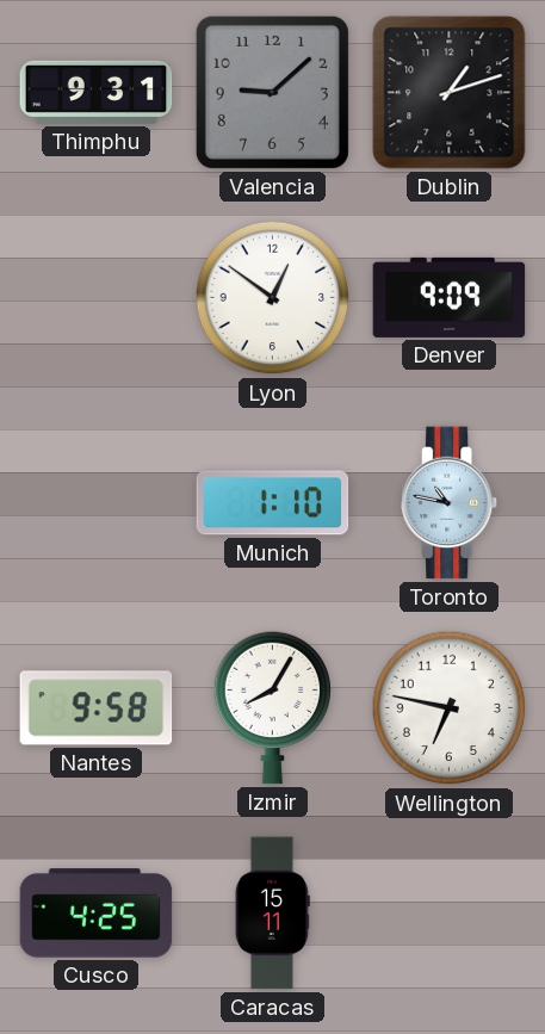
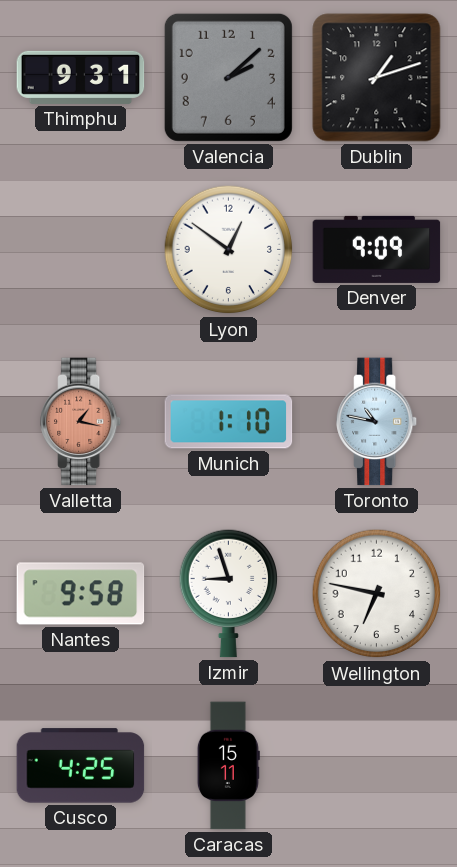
Valencia: 9:08 -> 2:08
Valletta: none -> 1:17
Izmir: 8:05 -> 8:57
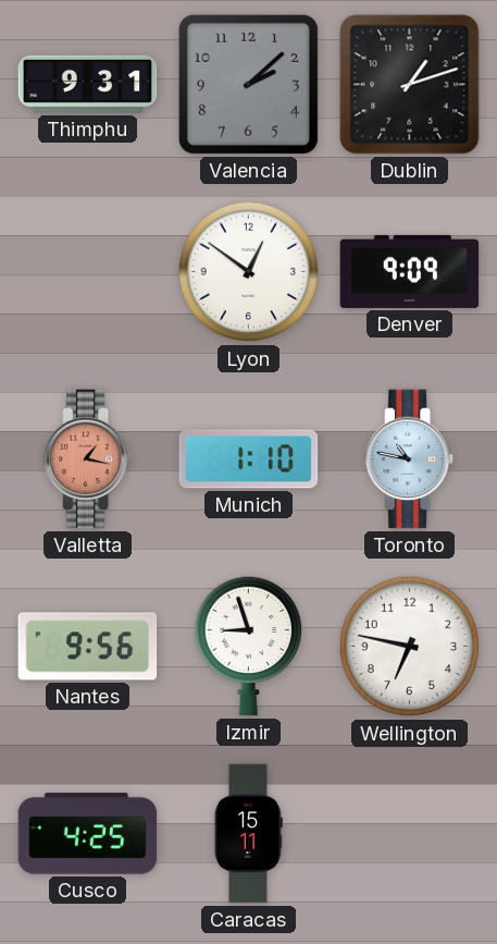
Nantes: 9:58 -> 9:56
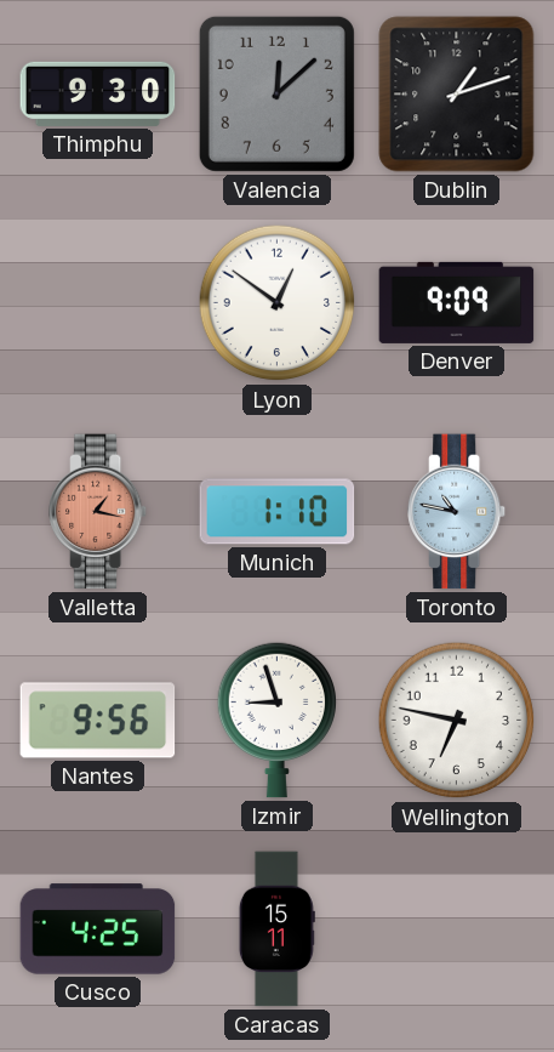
Thimphu: 9:31 -> 9:30
Valencia: 2:08 -> 12:08
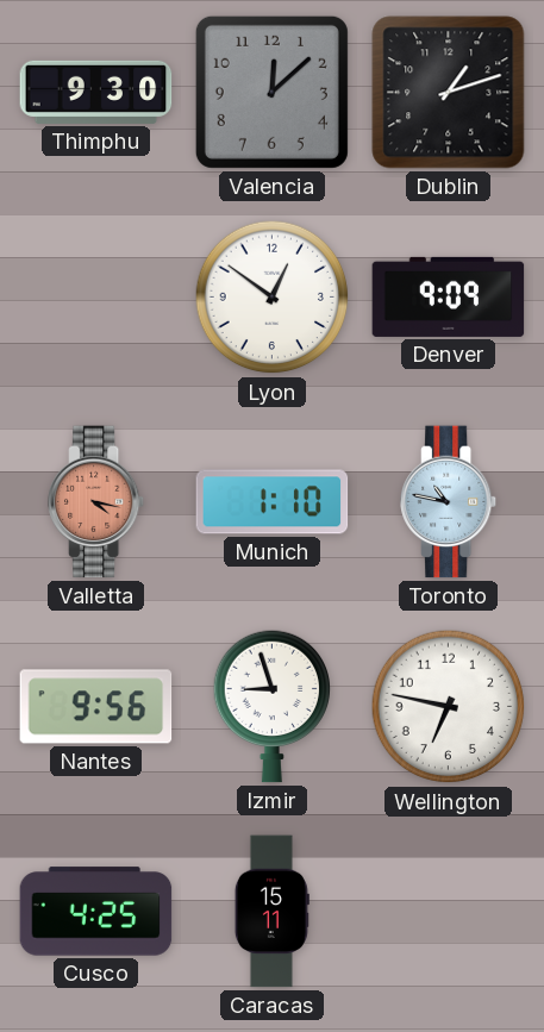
Valletta: 1:17 -> 4:17
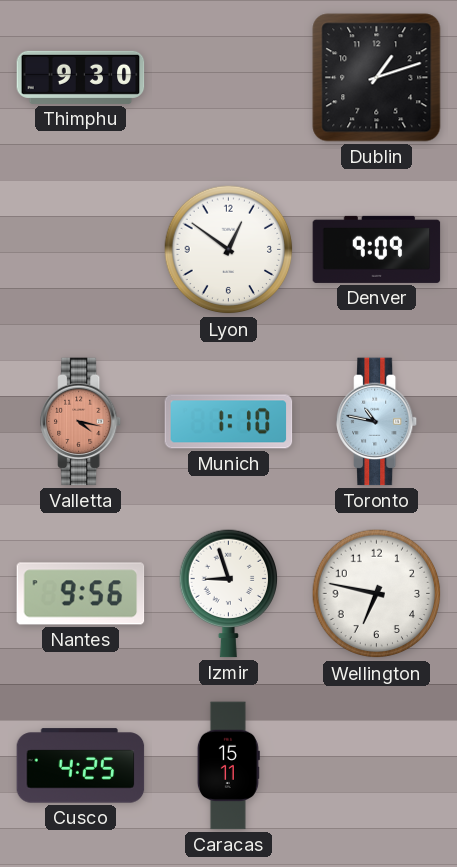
Valencia: 12:08 -> none
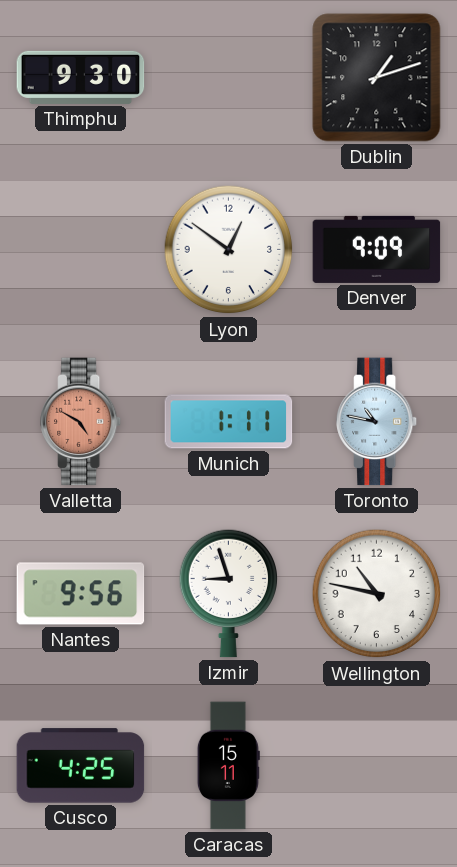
Valletta: 4:17 -> 4:50
Munich: 1:10 -> 1:11
Wellington: 6:47 -> 10:47
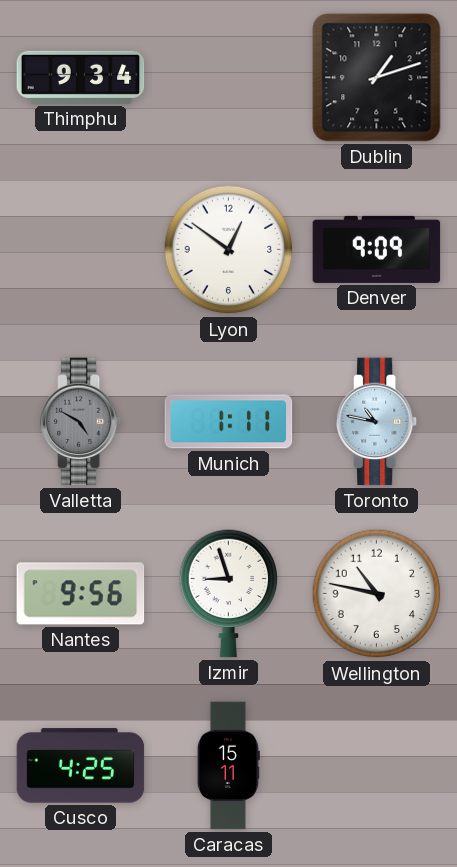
Thimphu: 9:30 -> 9:34
Valletta dial: salmon -> grey
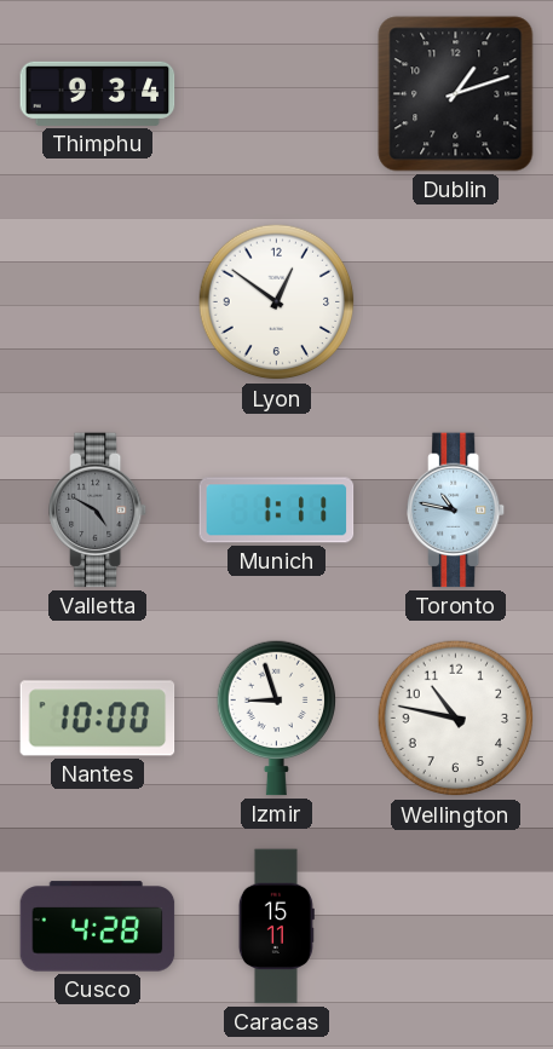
Denver: 9:09 -> none
Nantes: 9:56 -> 10:00
Cusco: 4:25 -> 4:28
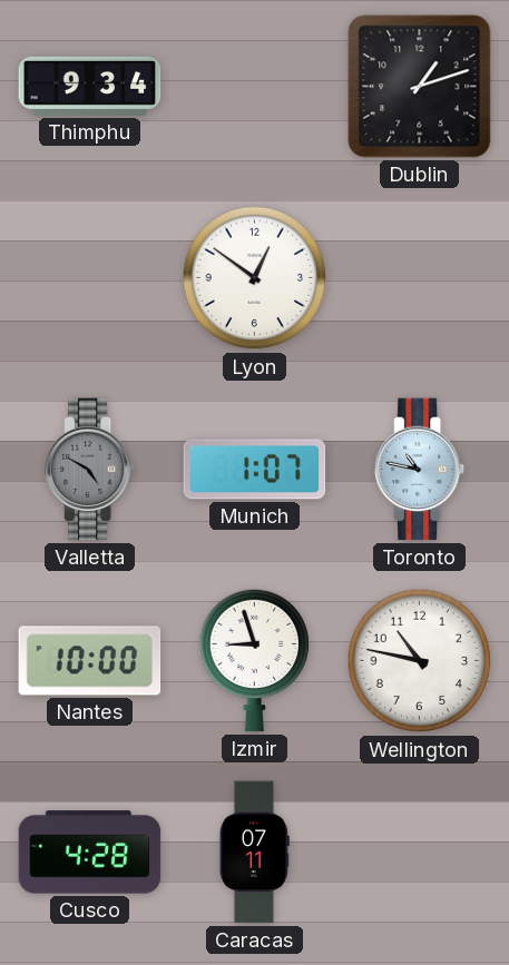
Munich: 1:11 -> 1:07
Caracas: 15:11 -> 07:11
